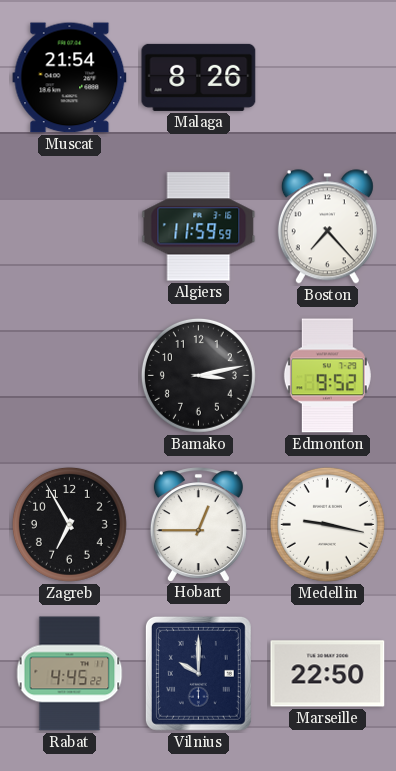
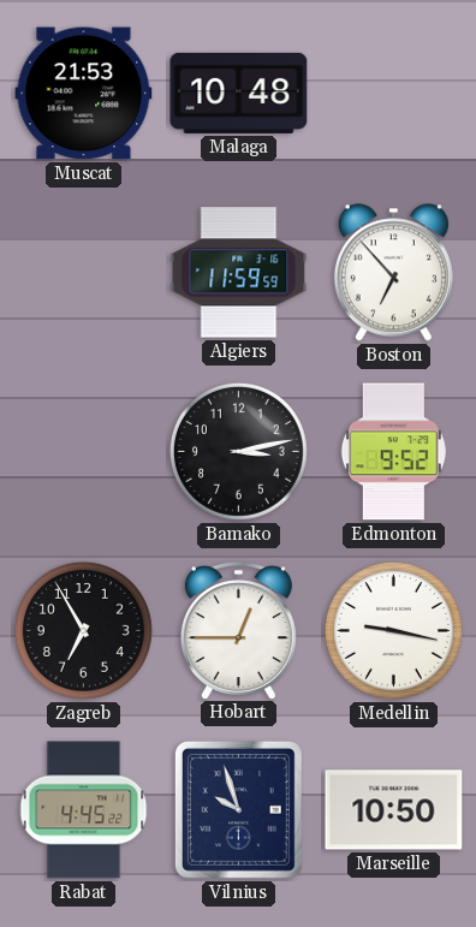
Muscat: 21:54 -> 21:53
Malaga: 8:26 -> 10:48
Boston: 7:23 -> 6:53
Vilnius: 10:00 -> 9:57
Marseille: 22:50 -> 10:50
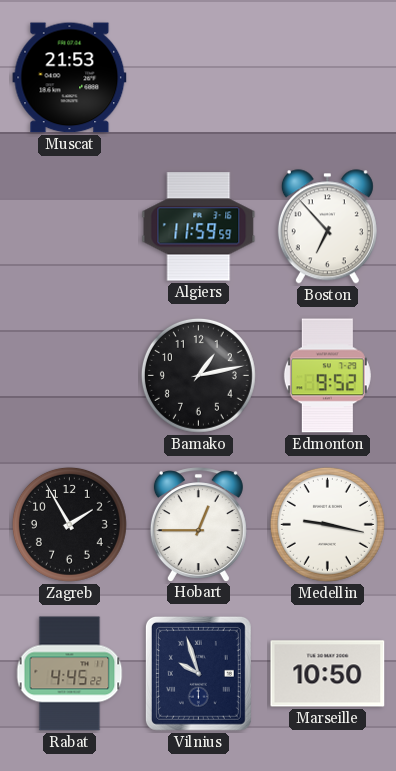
Malaga: 10:48 -> none
Bamako: 3:13 -> 1:13
Zagreb: 6:55 -> 1:55
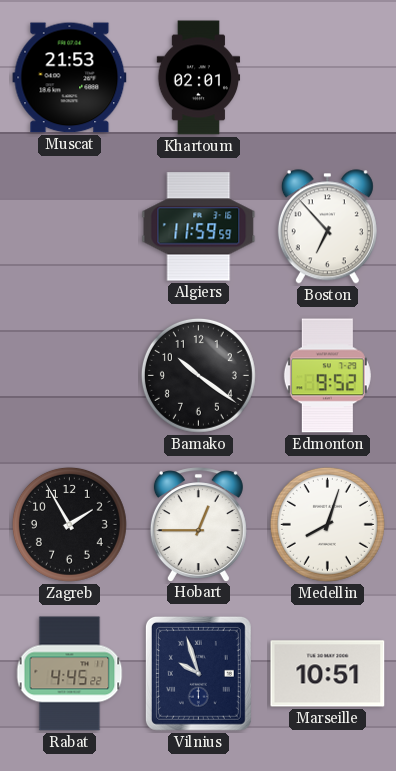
Khartoum: none -> 02:01
Bamako: 1:13 -> 10:21
Medellin: 9:17 -> 8:03
Marseille: 10:50 -> 10:51
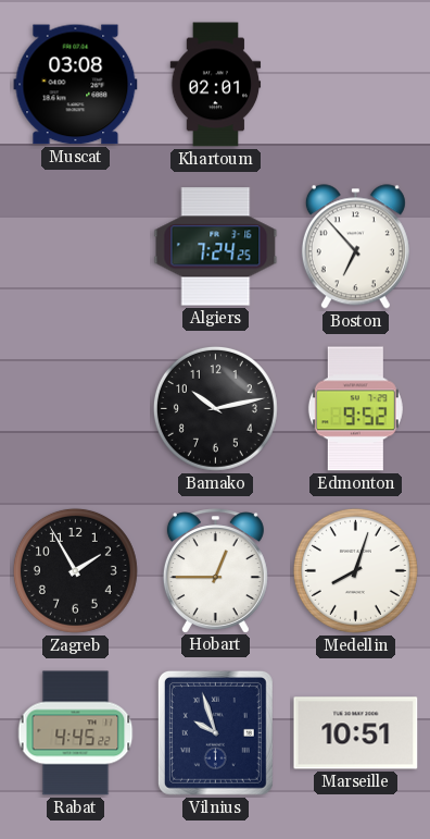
Muscat: 21:53 -> 03:08
Algiers: 11:59 -> 7:24
Bamako: 10:21 -> 10:13
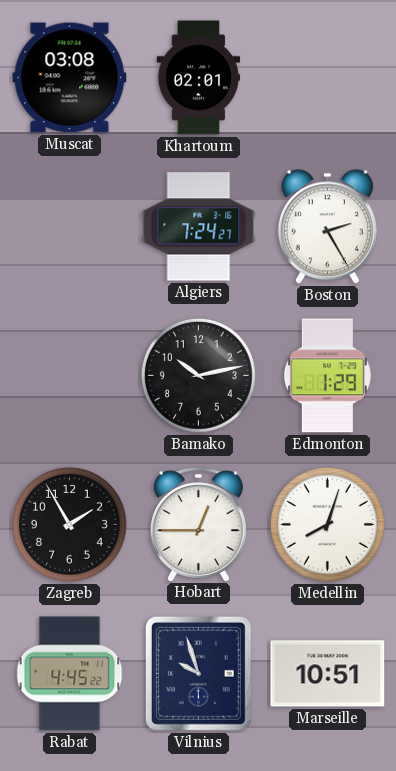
Algiers: 7:24:25 -> 7:24:27
Boston: 6:53 -> 2:25
Edmonton: 9:52 -> 1:29
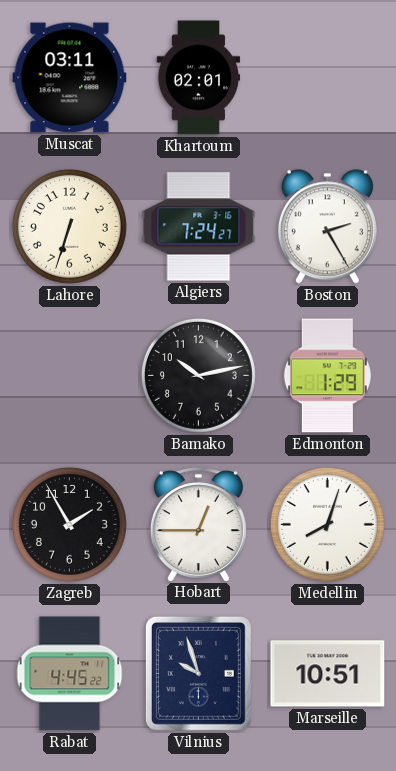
Muscat: 03:08 -> 03:11
Lahore: none -> 6:33
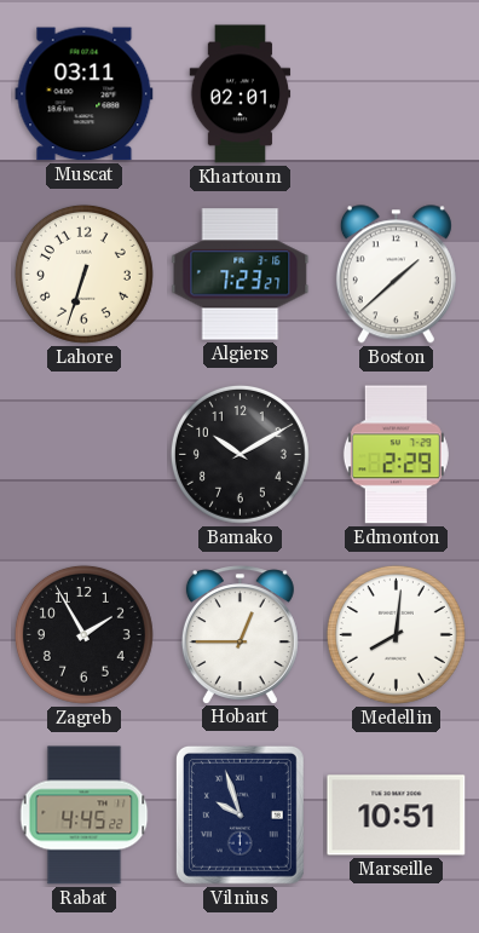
Algiers: 7:24 -> 7:23
Boston: 2:25 -> 1:38
Bamako: 10:13 -> 10:10
Edmonton: 1:29 -> 2:29
Medellin: 8:03 -> 8:01
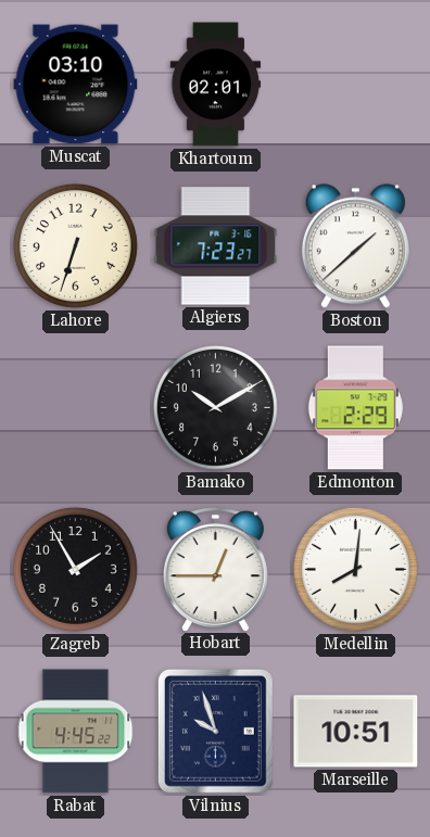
Muscat: 03:11 -> 03:10
